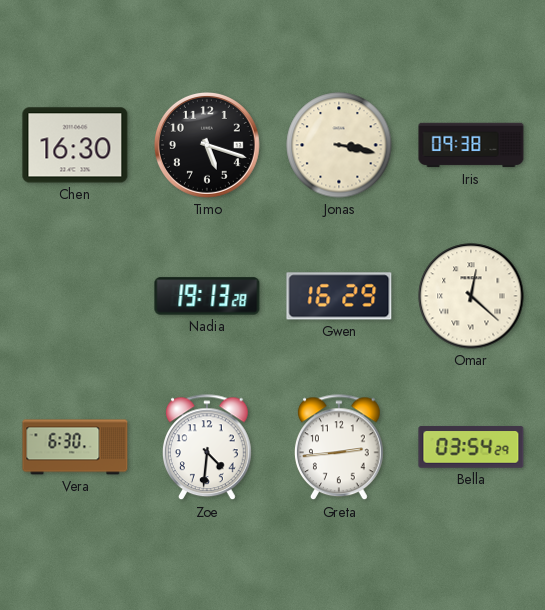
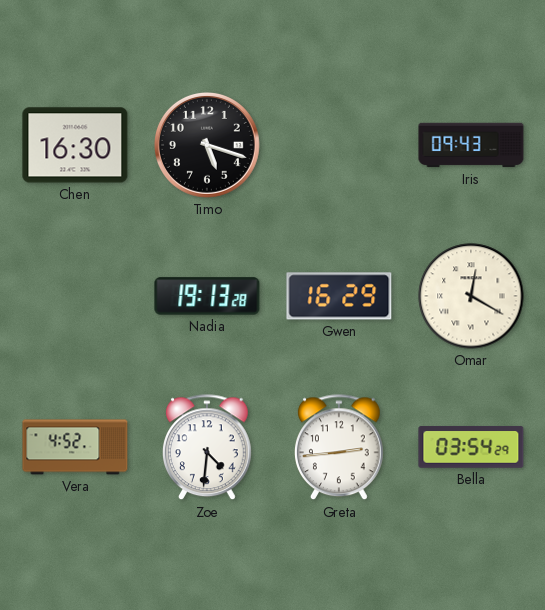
Jonas: 3:17 -> none
Iris: 09:38 -> 09:43
Omar: 12:22 -> 12:20
Vera: 6:30 -> 4:52
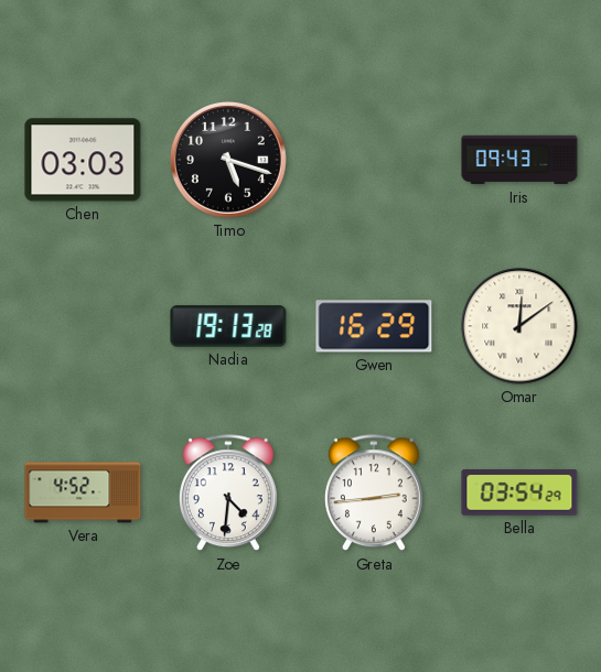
Chen: 16:30 -> 03:03
Omar: 12:20 -> 12:09
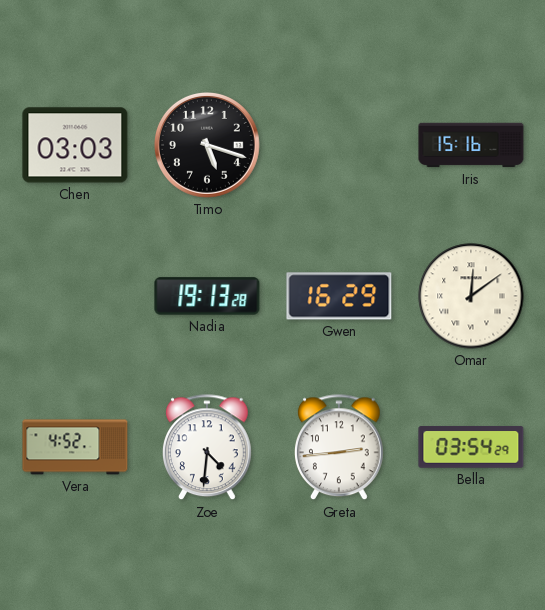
Iris: 09:43 -> 15:16
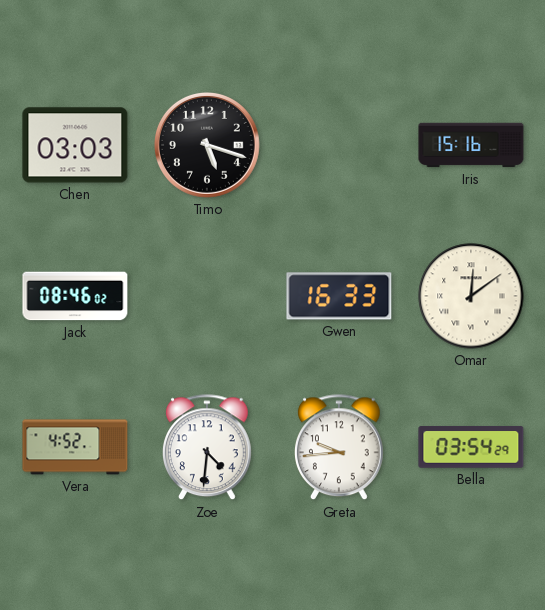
Jack: none -> 08:46
Nadia: 19:13 -> none
Gwen: 16:29 -> 16:33
Greta: 2:44 -> 9:44
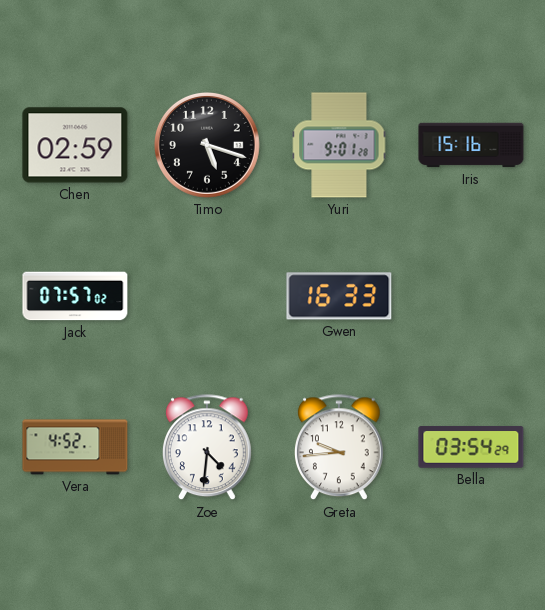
Chen: 03:03 -> 02:59
Yuri: none -> 9:01
Jack: 08:46 -> 07:57
Omar: 12:09 -> none
